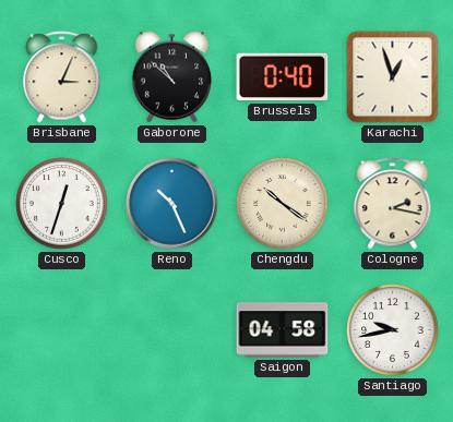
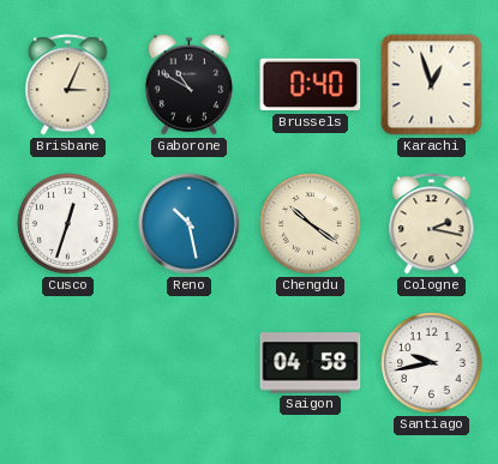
Gaborone: 10:52 -> 10:50
Reno: 10:26 -> 10:28
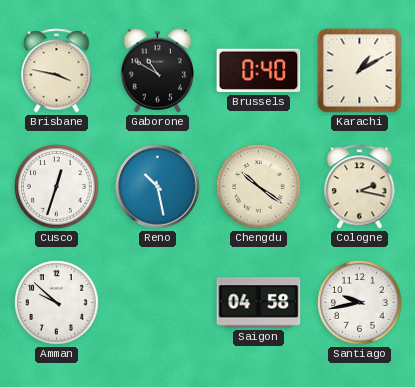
Brisbane: 3:04 -> 3:47
Karachi: 12:57 -> 1:10
Amman: none -> 9:52
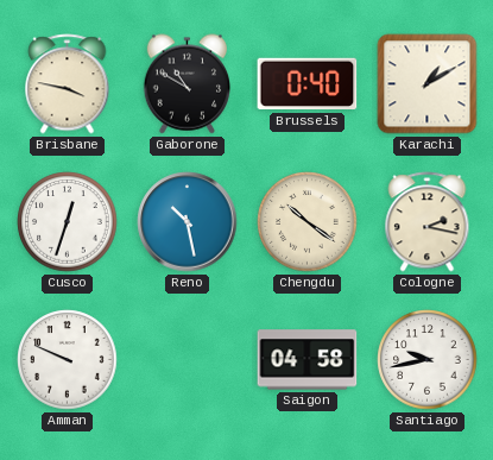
Amman: 9:52 -> 9:49
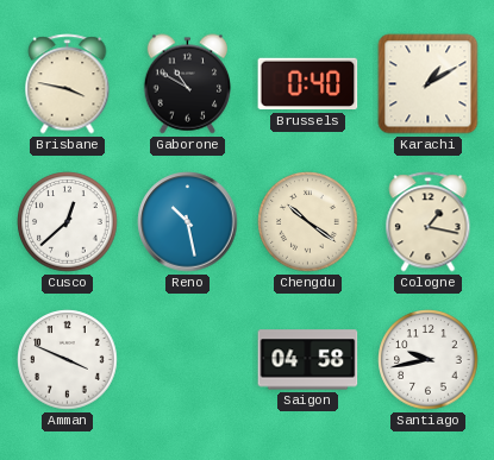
Cusco: 12:33 -> 12:38
Cologne: 2:17 -> 1:17
Amman: 9:49 -> 3:49
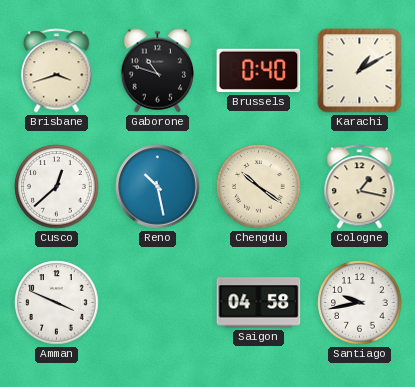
Brisbane: 3:47 -> 3:42
Gaborone: 10:50 -> 10:48
